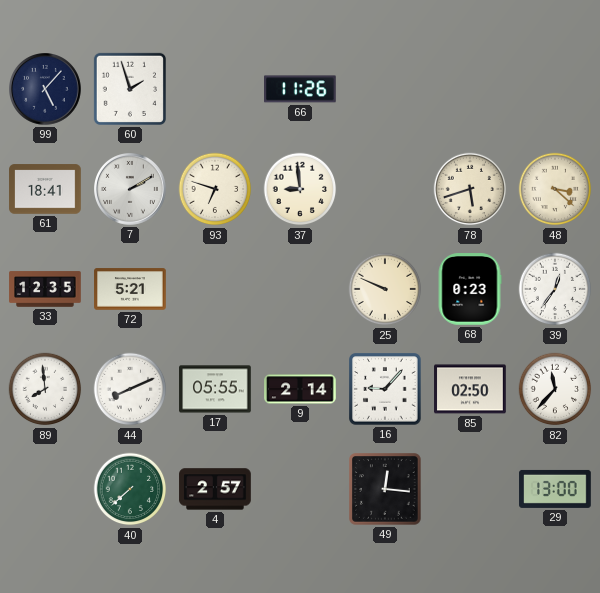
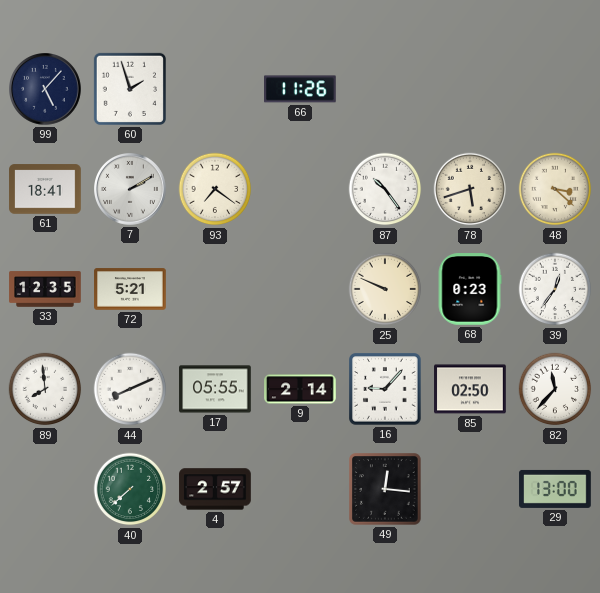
93: 6:48 -> 7:21
37: 8:59 -> none
87: none -> 10:24
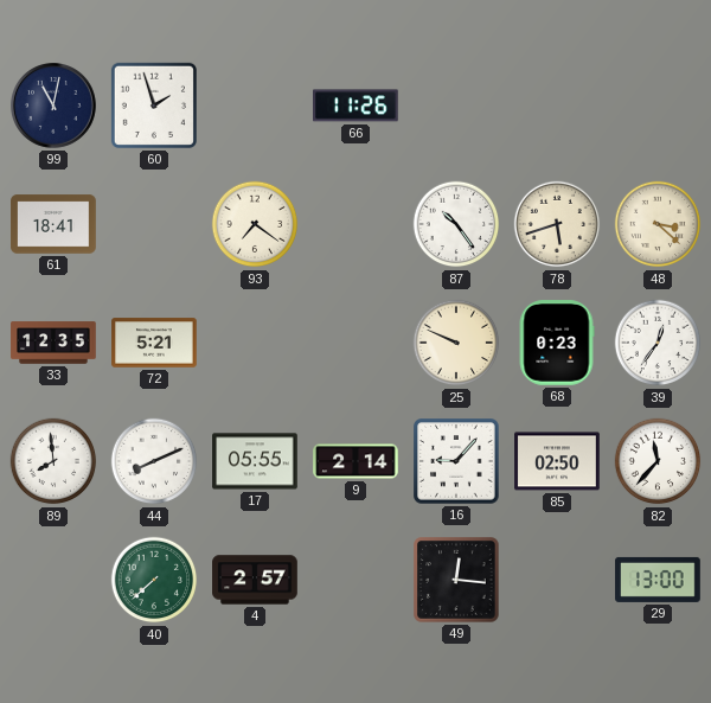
99: 5:07 -> 11:02
7: 2:10 -> none
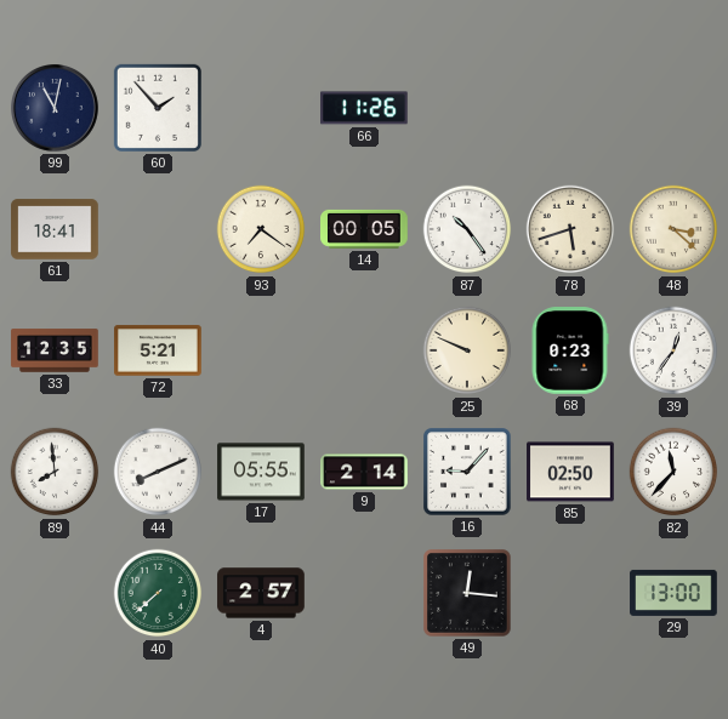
60: 1:57 -> 1:53
14: none -> 00:05
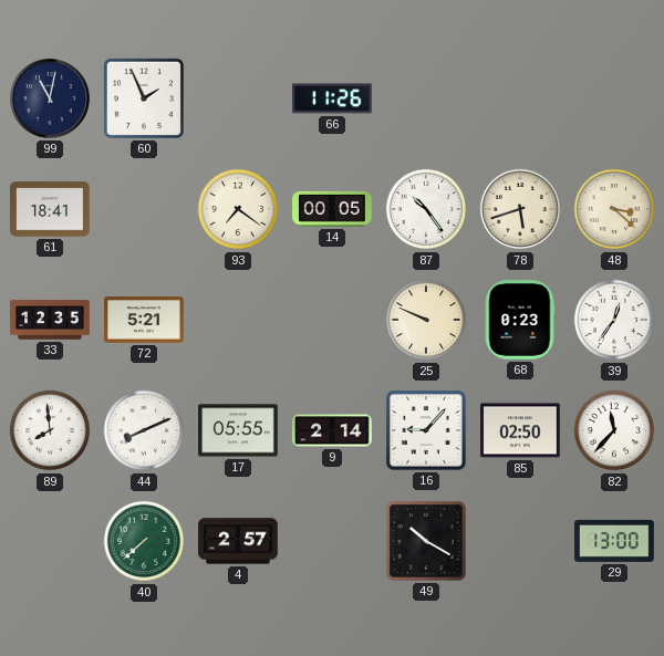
60: 1:53 -> 1:56
49: 12:16 -> 10:20
